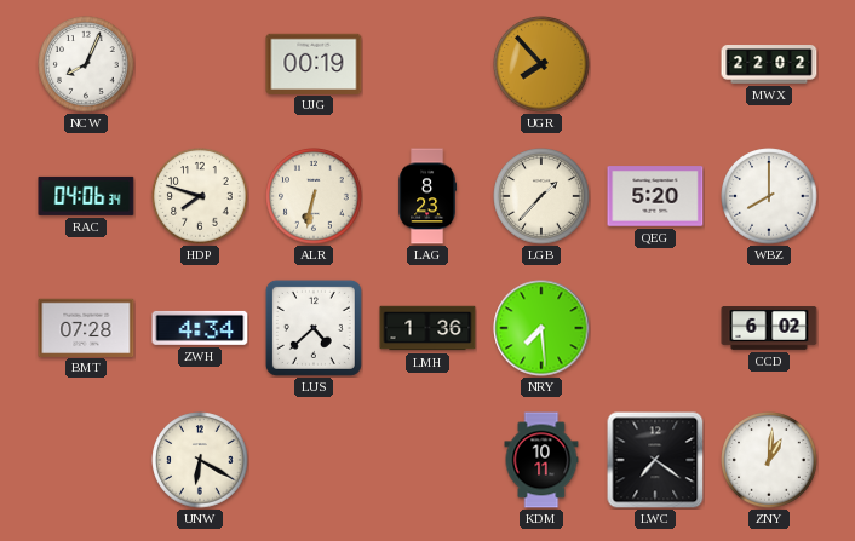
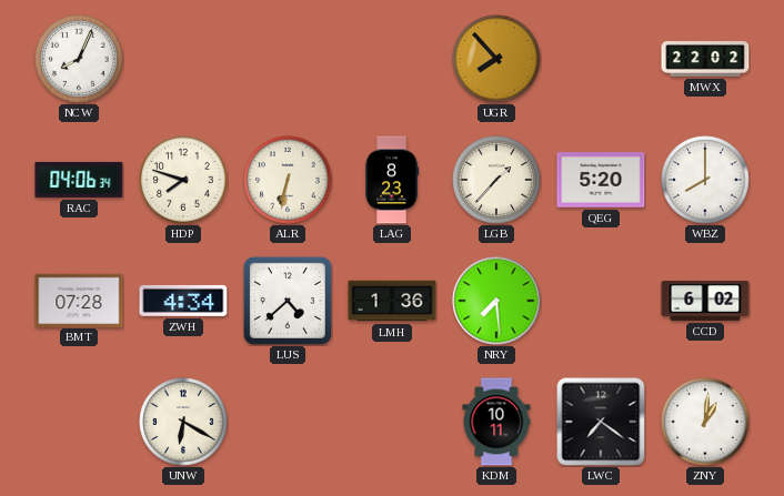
UJG: 00:19 -> none
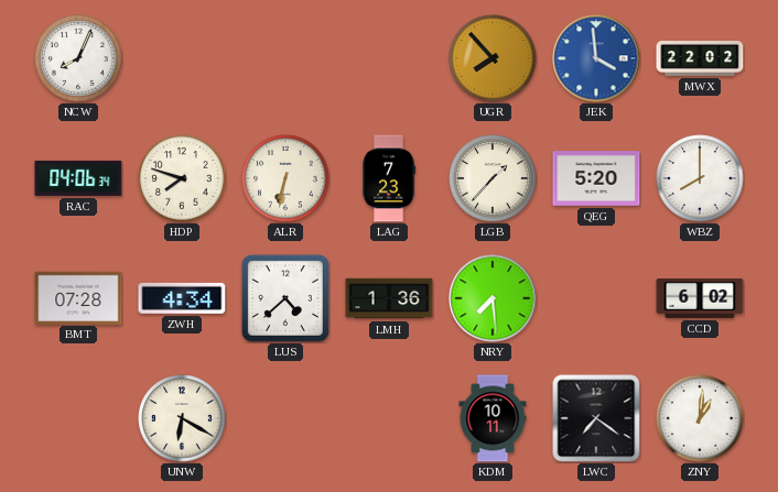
JEK: none -> 3:59
LAG: 8:23 -> 7:23
